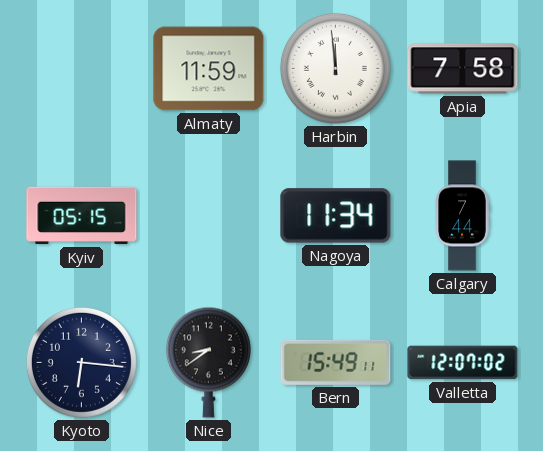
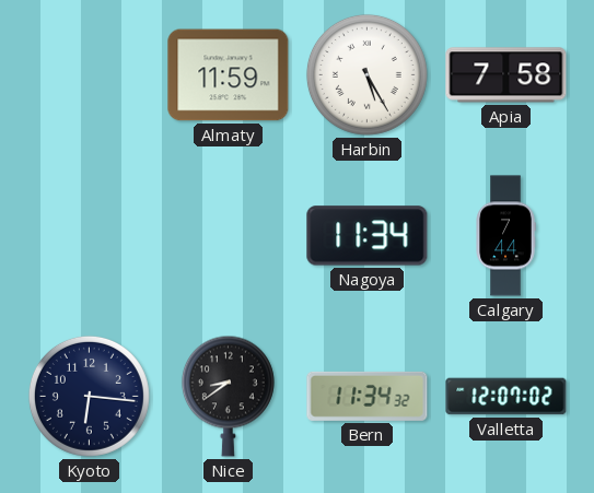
Harbin: 11:59 -> 5:25
Kyiv: 05:15 -> none
Bern: 15:49 -> 11:34
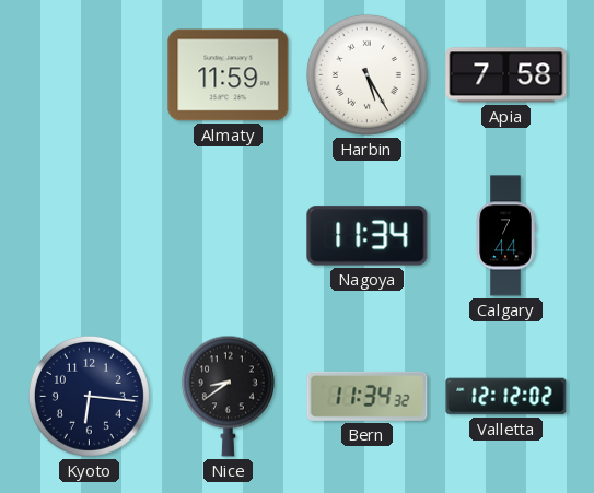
Valletta: 12:07 -> 12:12
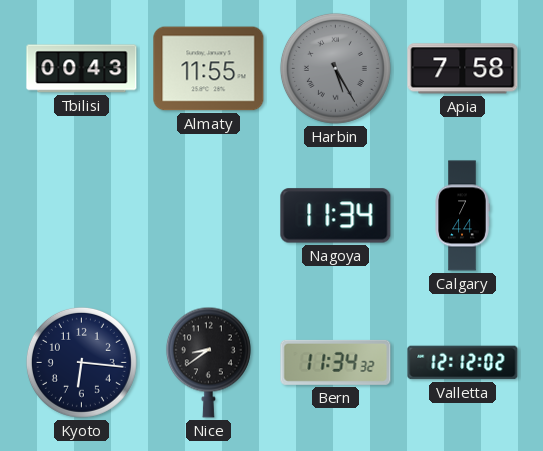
Tbilisi: none -> 00:43
Almaty: 11:59 -> 11:55
Harbin dial: white -> grey
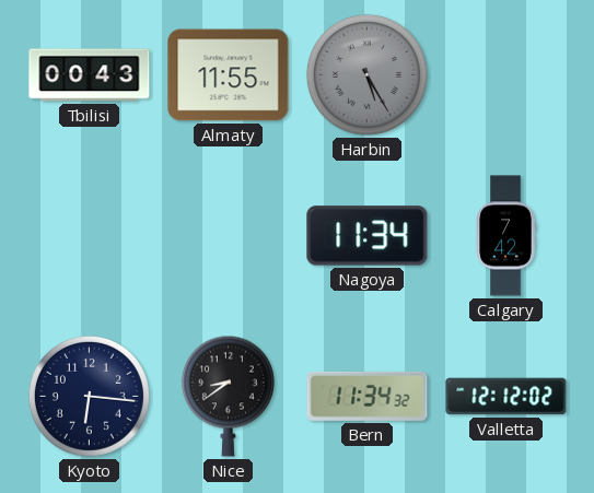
Apia: 7:58 -> none
Calgary: 7:44 -> 7:42
